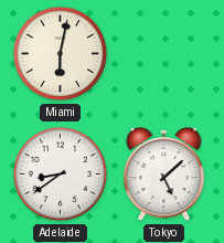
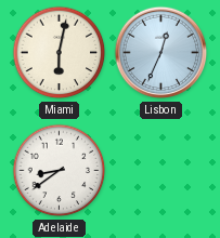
Lisbon: none -> 12:34
Tokyo: 5:08 -> none
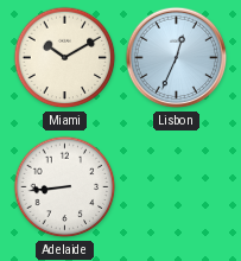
Miami: 6:02 -> 10:10
Adelaide: 8:39 -> 8:44
